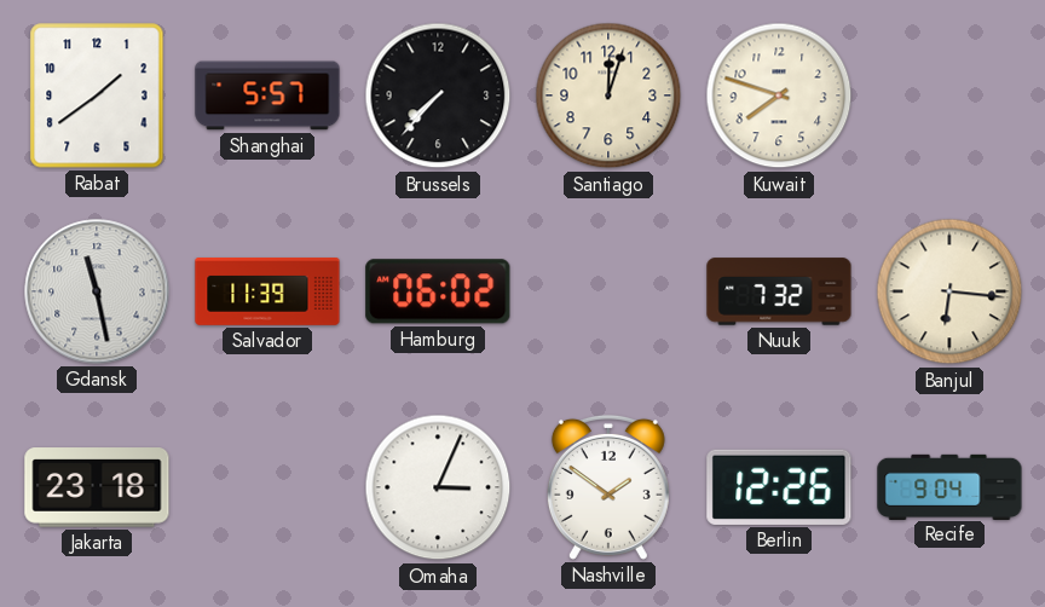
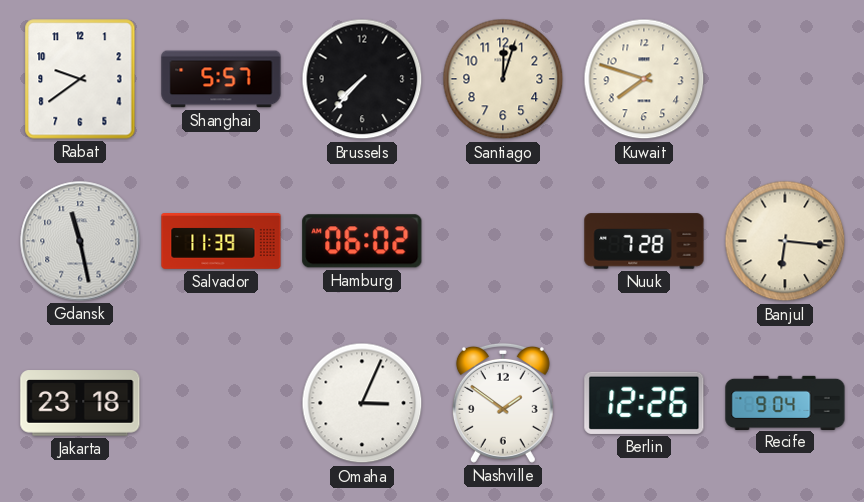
Rabat: 1:39 -> 9:39
Nuuk: 7:32 -> 7:28
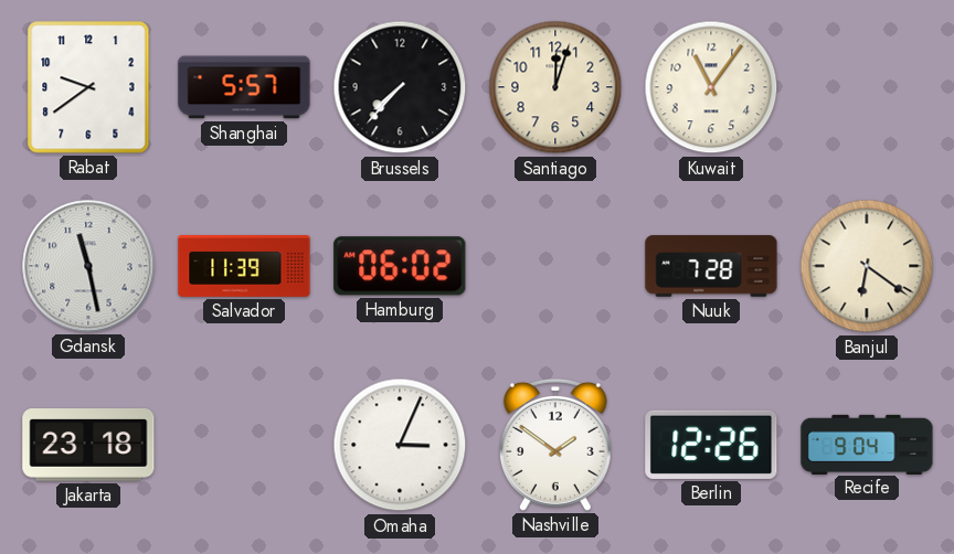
Kuwait: 7:48 -> 11:06
Banjul: 6:16 -> 6:21
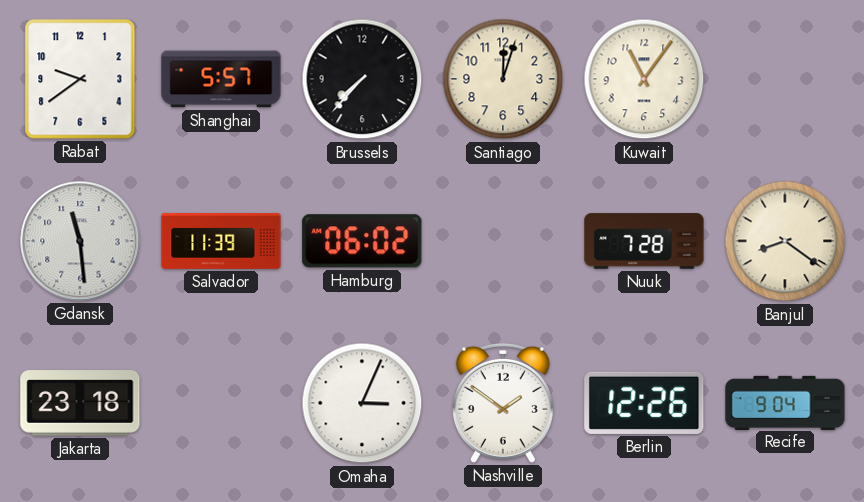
Gdansk: 11:28 -> 11:29
Banjul: 6:21 -> 8:21
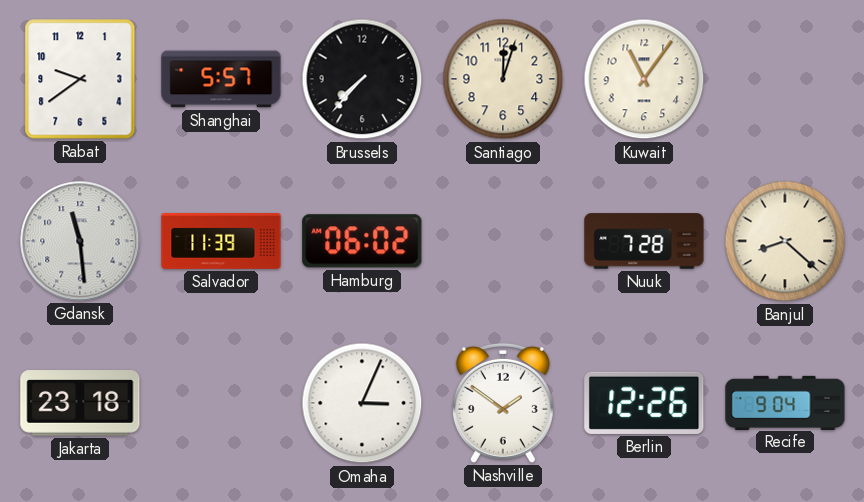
Banjul: 8:21 -> 8:22
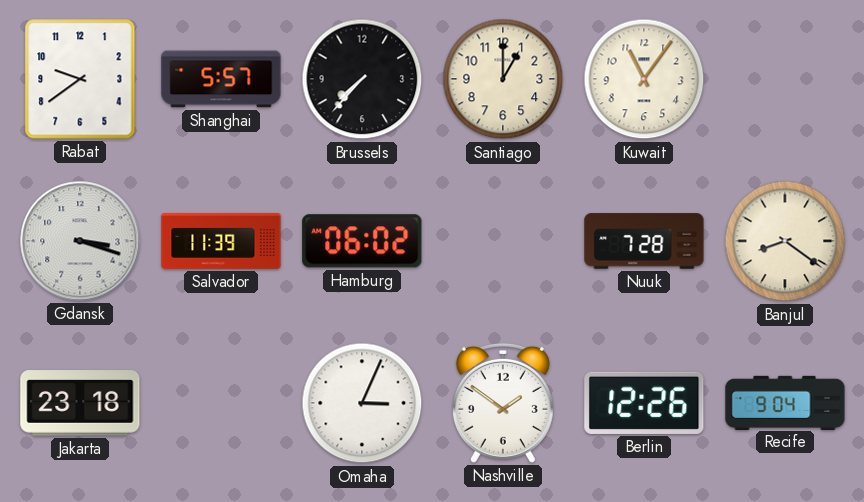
Santiago: 12:03 -> 1:00
Gdansk: 11:29 -> 3:18
Banjul: 8:22 -> 8:21
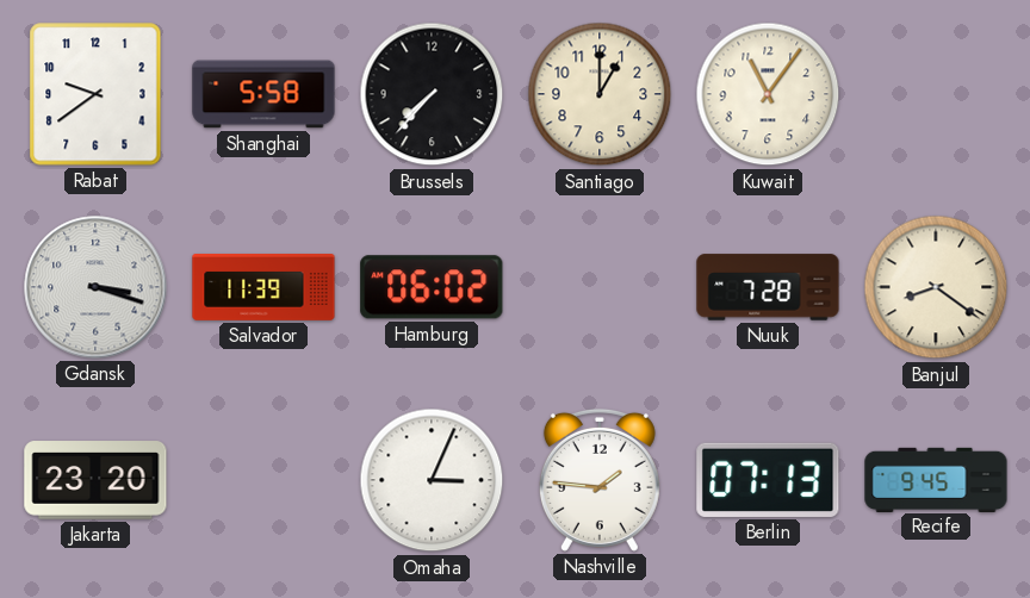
Shanghai: 5:57 -> 5:58
Jakarta: 23:18 -> 23:20
Nashville: 1:51 -> 1:46
Berlin: 12:26 -> 07:13
Recife: 9:04 -> 9:45
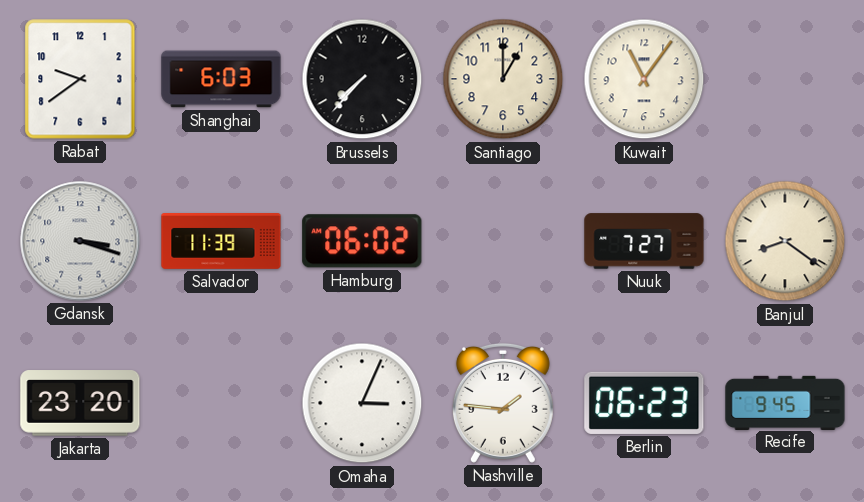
Shanghai: 5:58 -> 6:03
Nuuk: 7:28 -> 7:27
Berlin: 07:13 -> 06:23
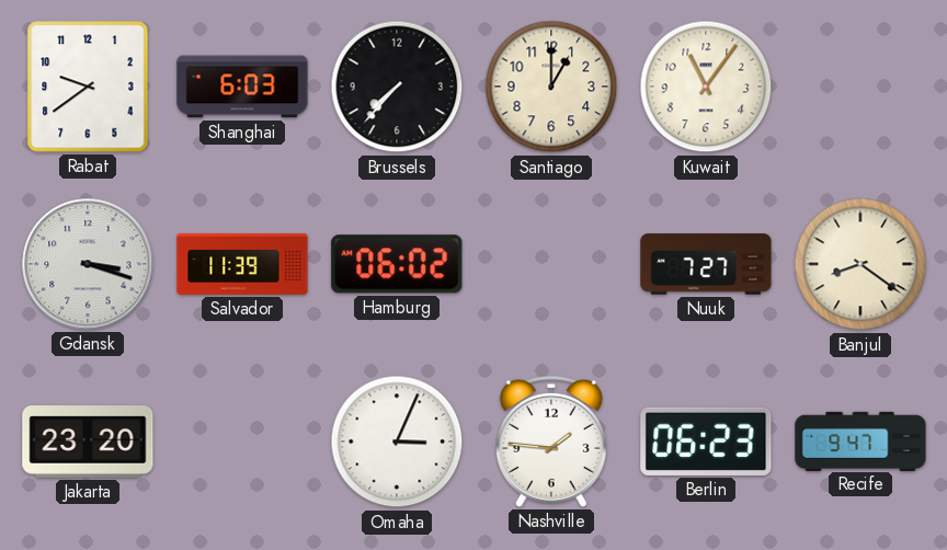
Recife: 9:45 -> 9:47
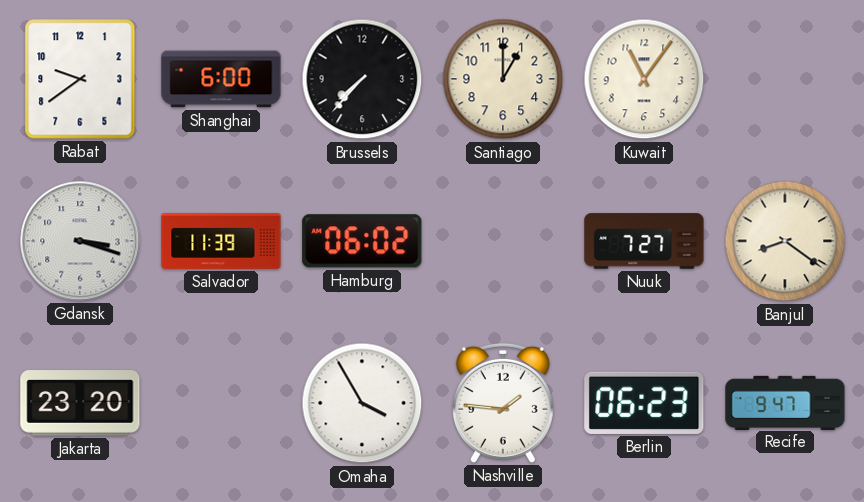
Shanghai: 6:03 -> 6:00
Omaha: 3:04 -> 3:55
